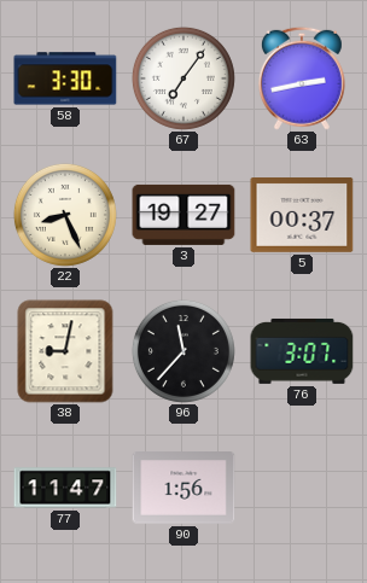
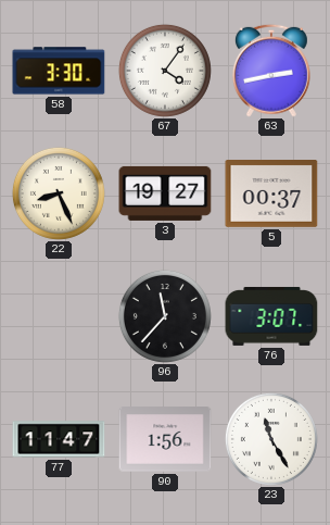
67: 7:06 -> 4:06
38: 9:02 -> none
23: none -> 11:25
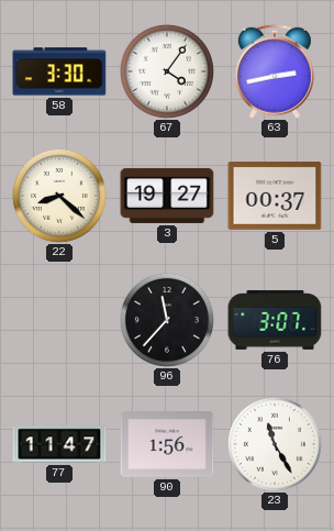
22: 8:26 -> 8:22
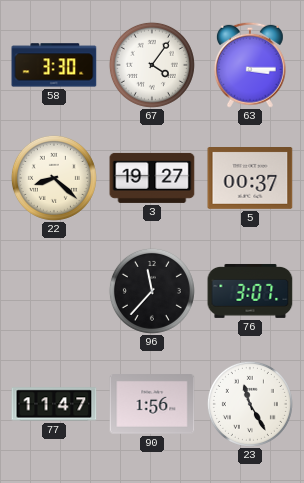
63: 2:43 -> 3:15
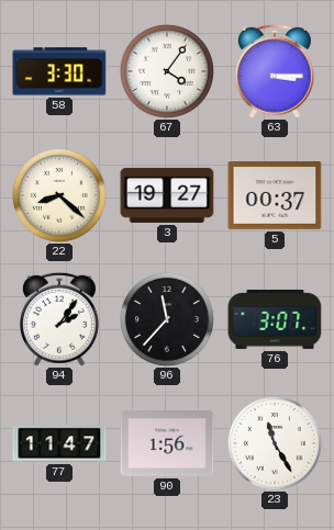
94: none -> 2:06
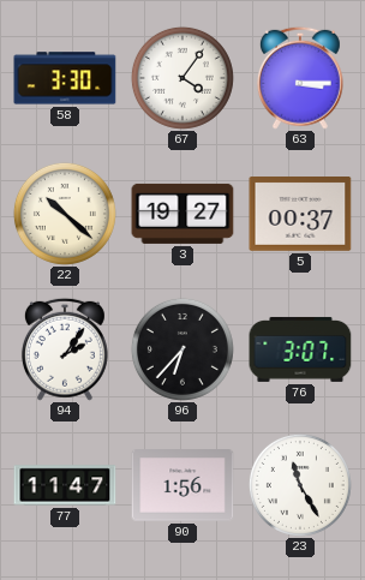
22: 8:22 -> 10:22
96: 11:37 -> 6:37
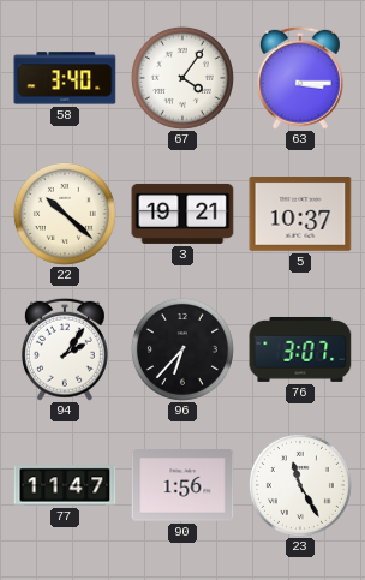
58: 3:30 -> 3:40
3: 19:27 -> 19:21
5: 00:37 -> 10:37
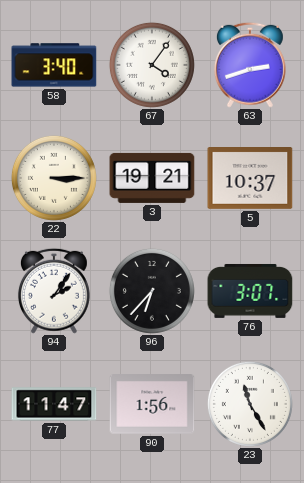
63: 3:15 -> 2:42
22: 10:22 -> 3:15
